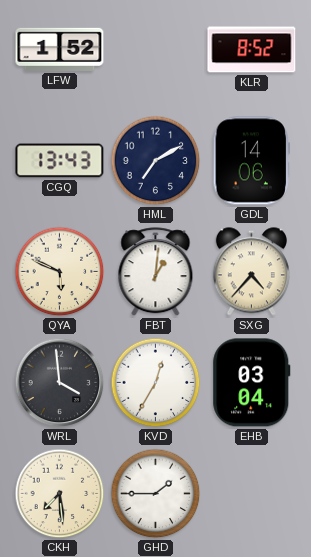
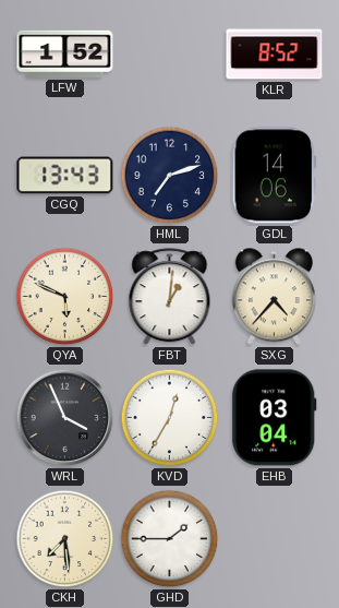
HML: 7:10 -> 7:12
WRL: 3:59 -> 3:56
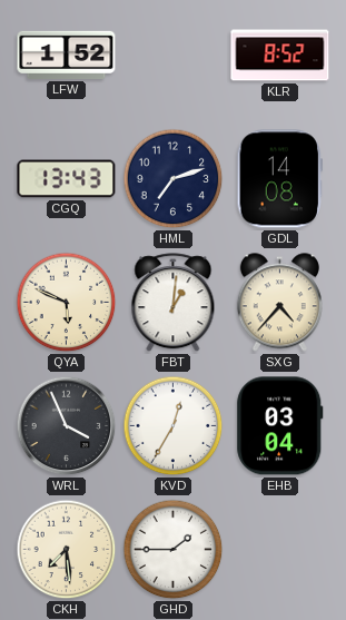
GDL: 14:06 -> 14:08
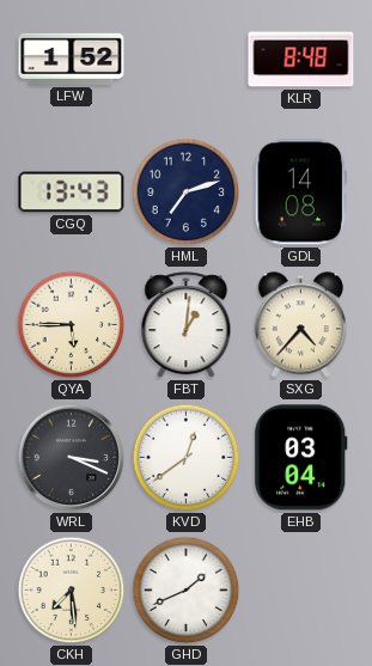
KLR: 8:52 -> 8:48
QYA: 5:49 -> 5:45
WRL: 3:56 -> 3:19
KVD: 12:35 -> 12:39
GHD: 1:45 -> 1:41
